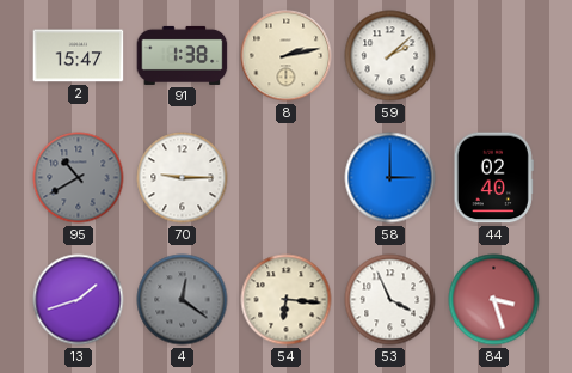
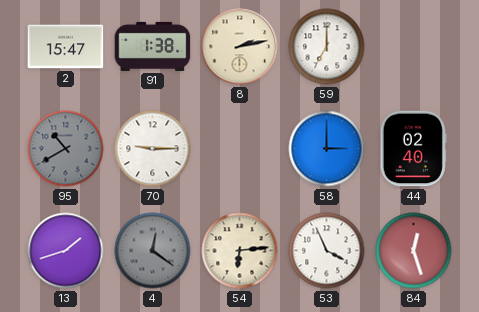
59: 2:08 -> 7:00
54: 6:16 -> 6:14
84: 3:27 -> 12:27
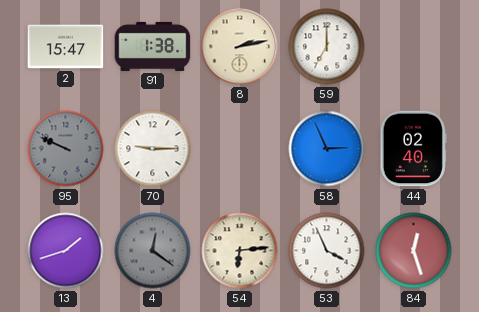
95: 10:40 -> 9:49
58: 3:00 -> 2:56
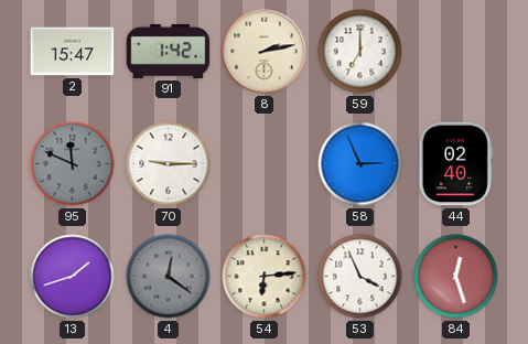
91: 1:38 -> 1:42
95: 9:49 -> 11:49
